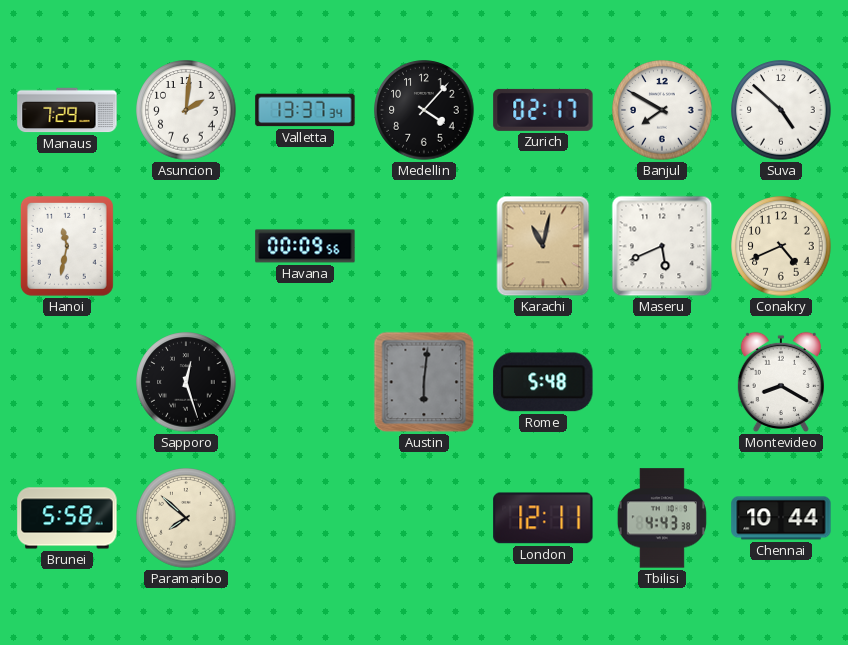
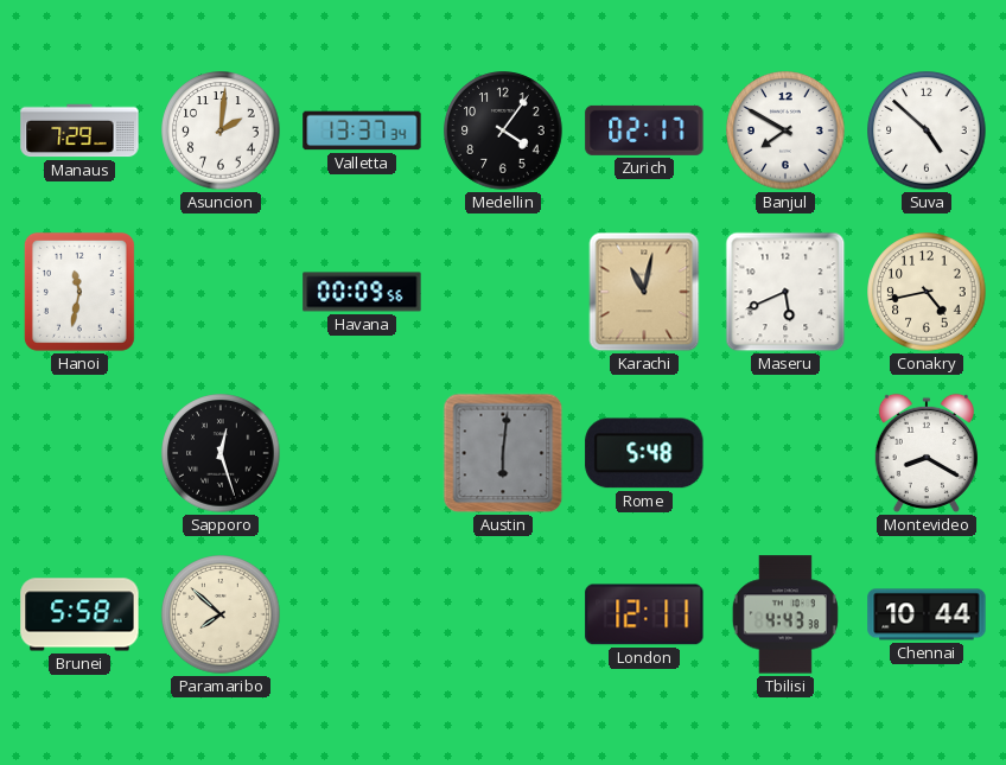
Medellin: 4:07 -> 4:06
Conakry: 4:41 -> 4:43
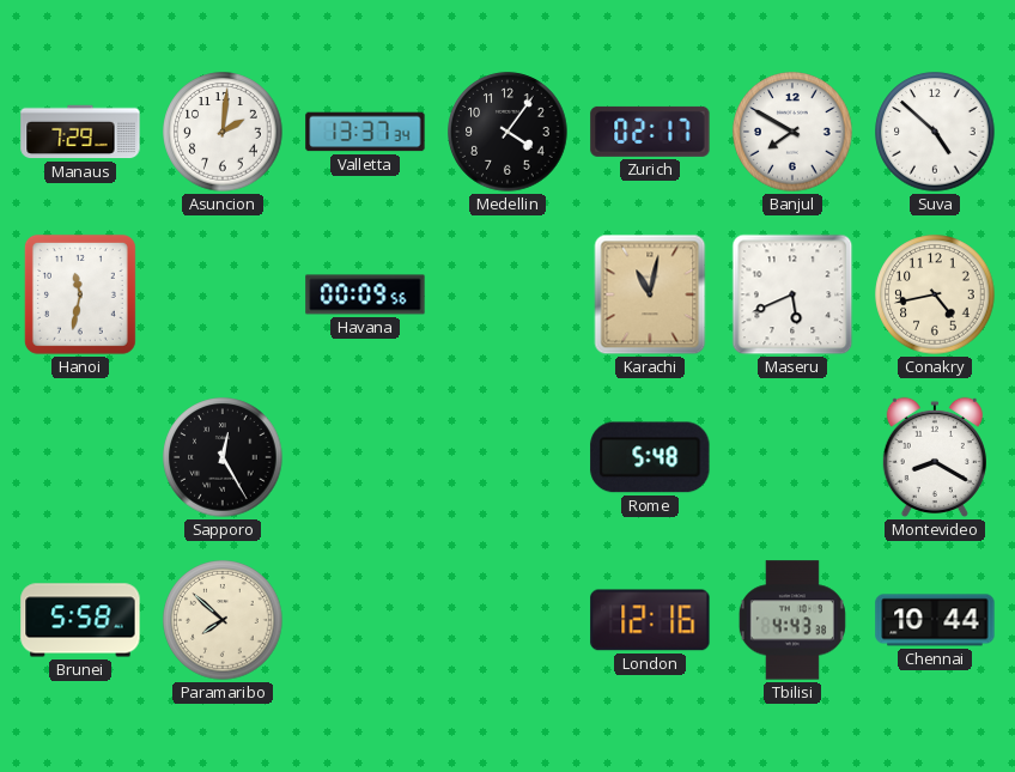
Sapporo: 12:27 -> 12:25
Austin: 6:01 -> none
London: 12:11 -> 12:16
